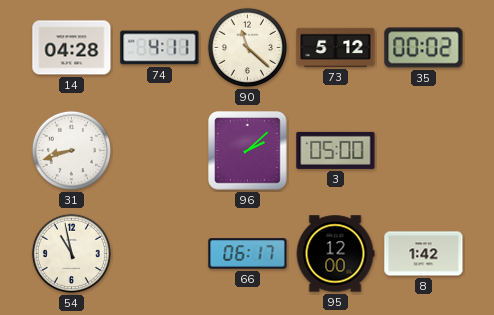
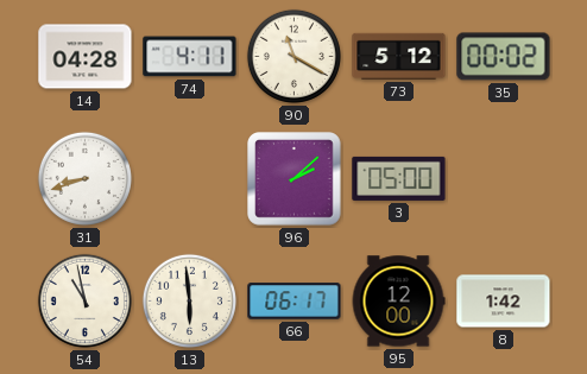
90: 11:22 -> 11:20
13: none -> 5:59
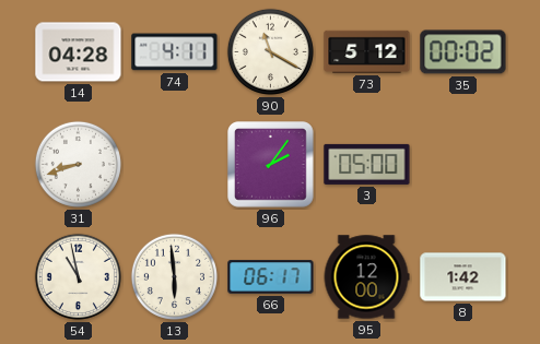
96: 2:08 -> 2:06
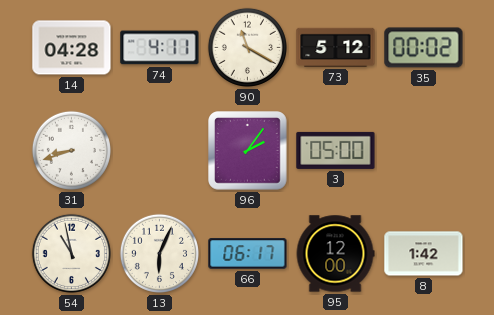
13: 5:59 -> 6:04
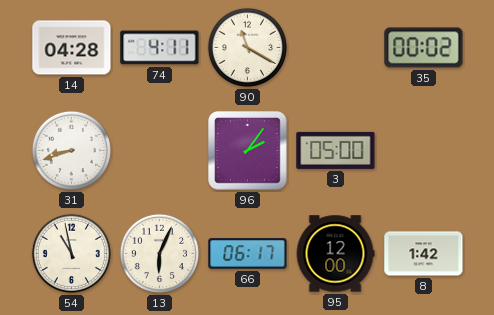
73: 5:12 -> none
